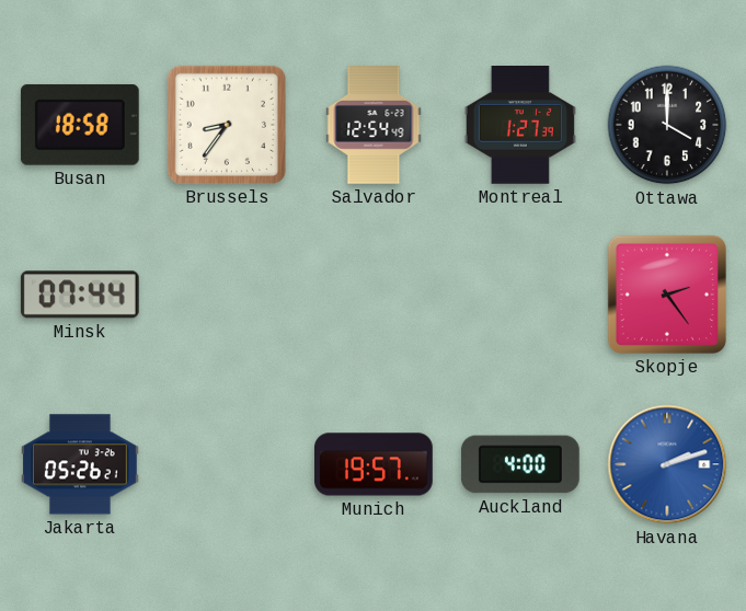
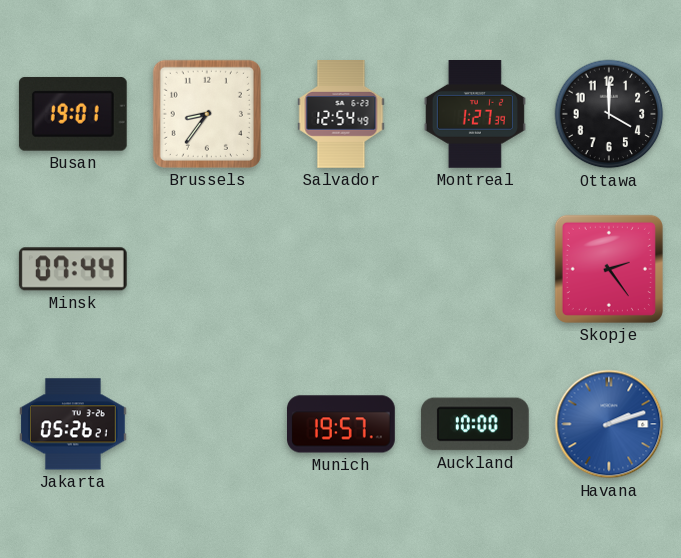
Busan: 18:58 -> 19:01
Auckland: 4:00 -> 10:00
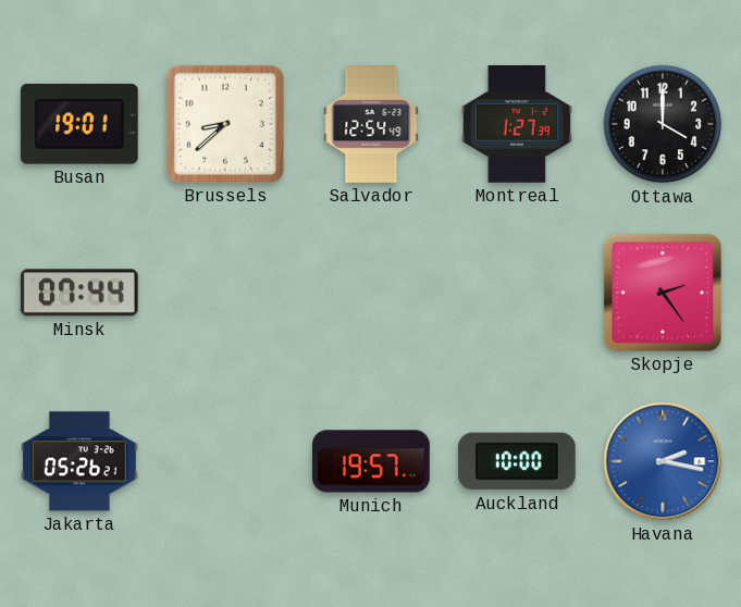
Brussels: 8:36 -> 8:38
Havana: 2:12 -> 2:17
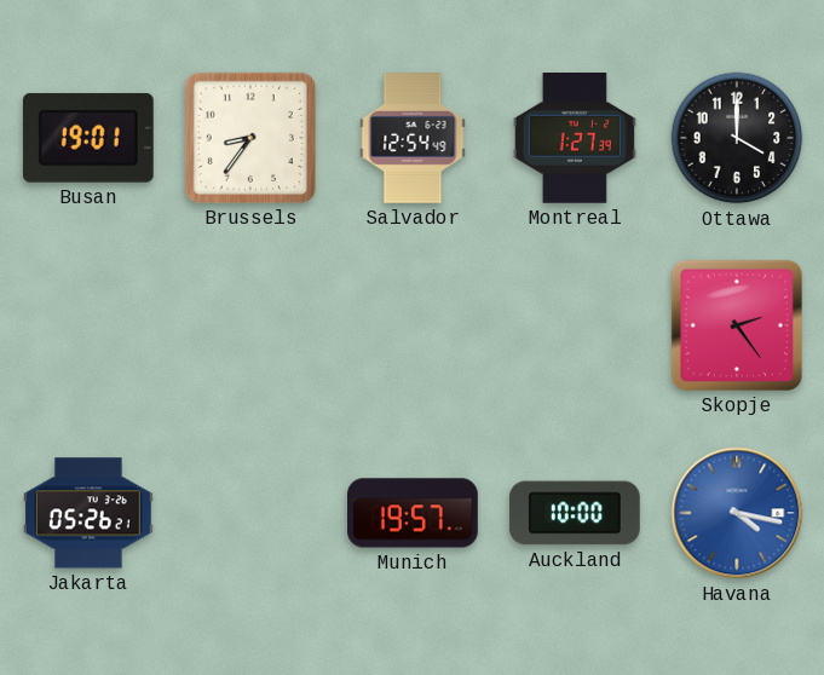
Brussels: 8:38 -> 8:36
Minsk: 07:44 -> none
Havana: 2:17 -> 4:17
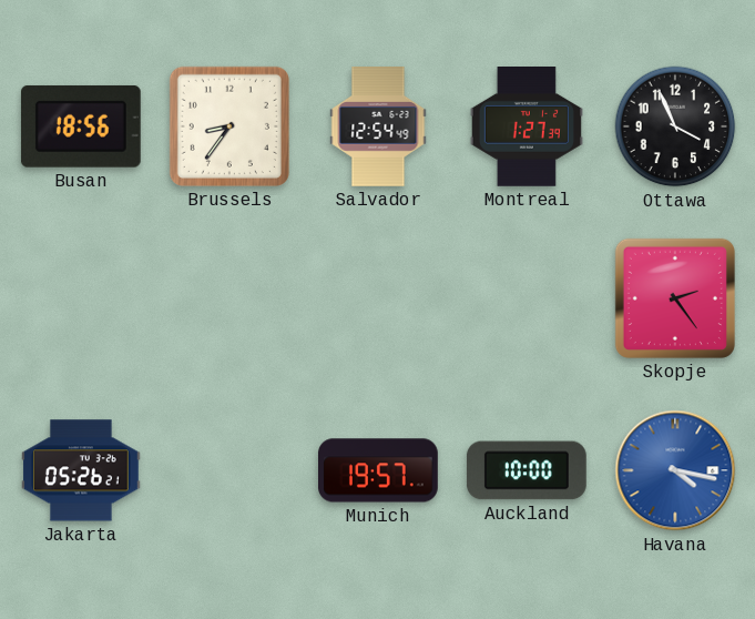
Busan: 19:01 -> 18:56
Ottawa: 4:00 -> 3:56
